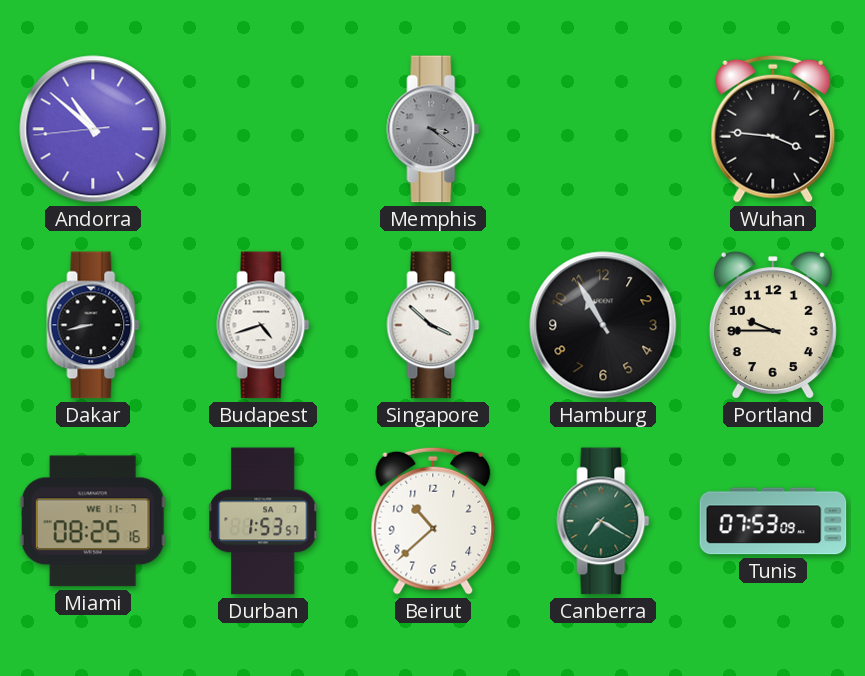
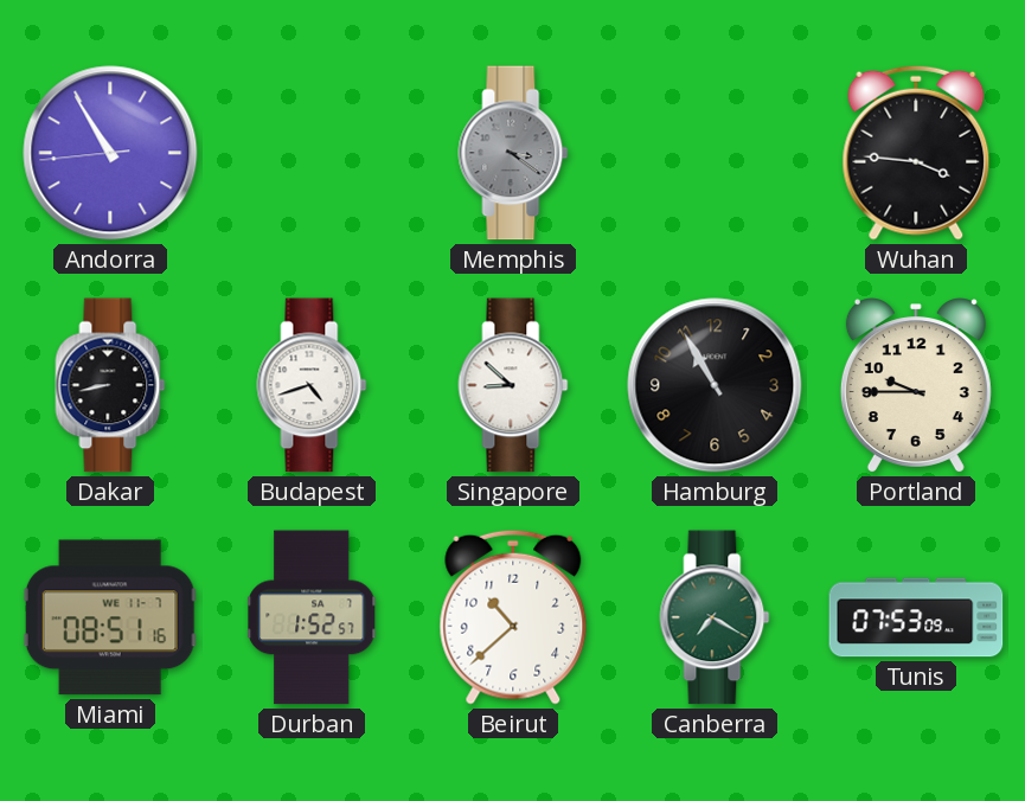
Andorra: 10:51 -> 10:54
Singapore: 3:52 -> 8:52
Miami: 08:25 -> 08:51
Durban: 1:53 -> 1:52
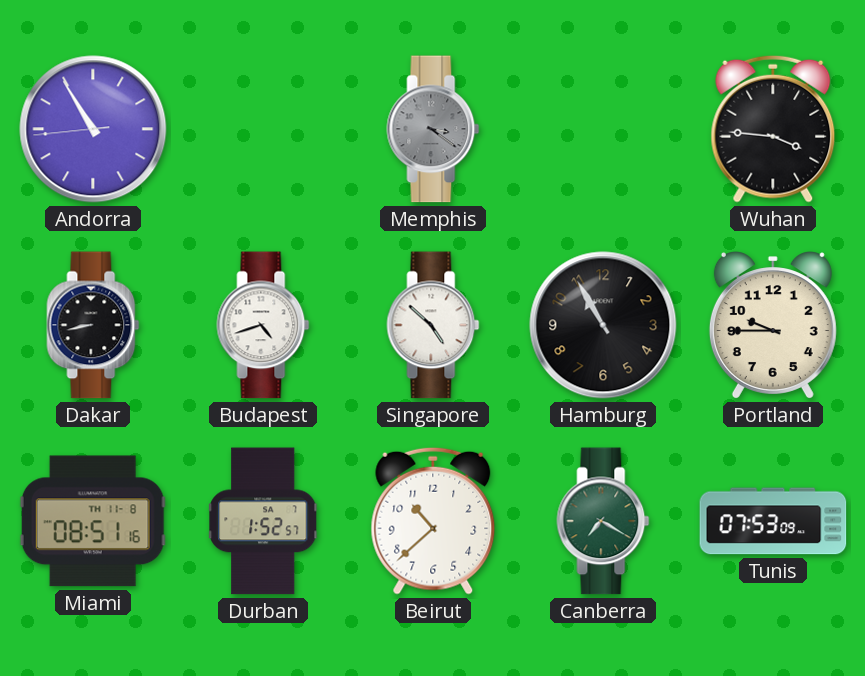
Singapore: 8:52 -> 4:52
Miami date: WE 11-7 -> TH 11-8
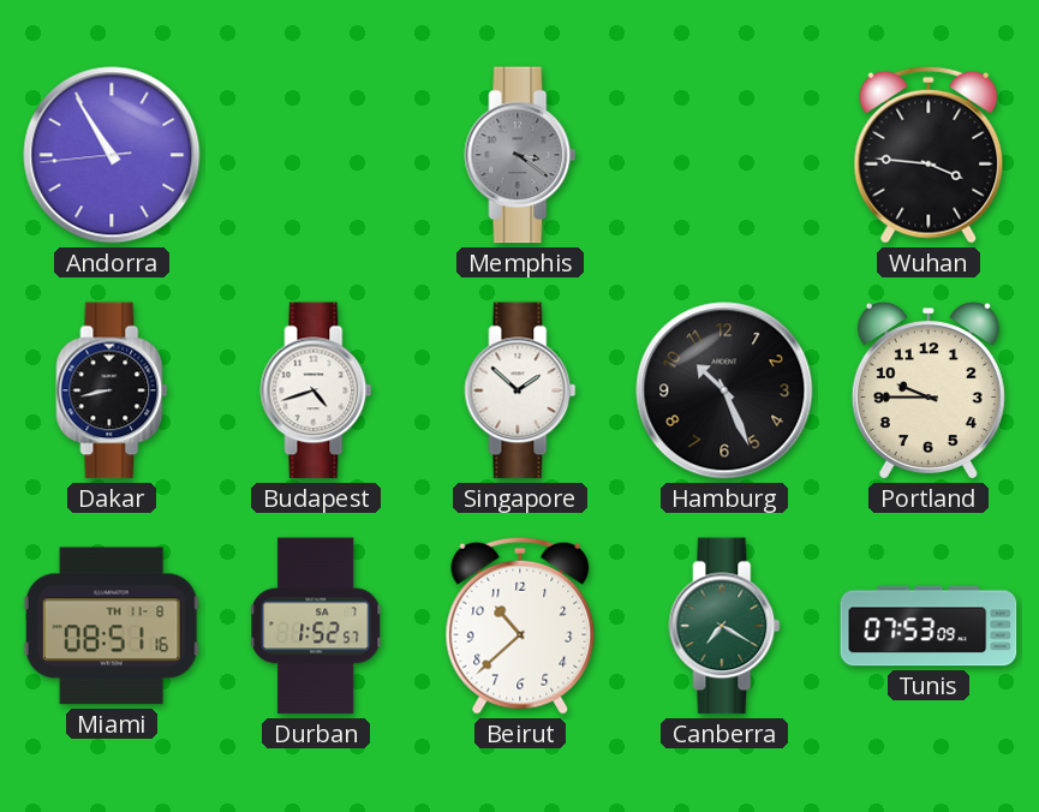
Singapore: 4:52 -> 1:52
Hamburg: 10:55 -> 10:26
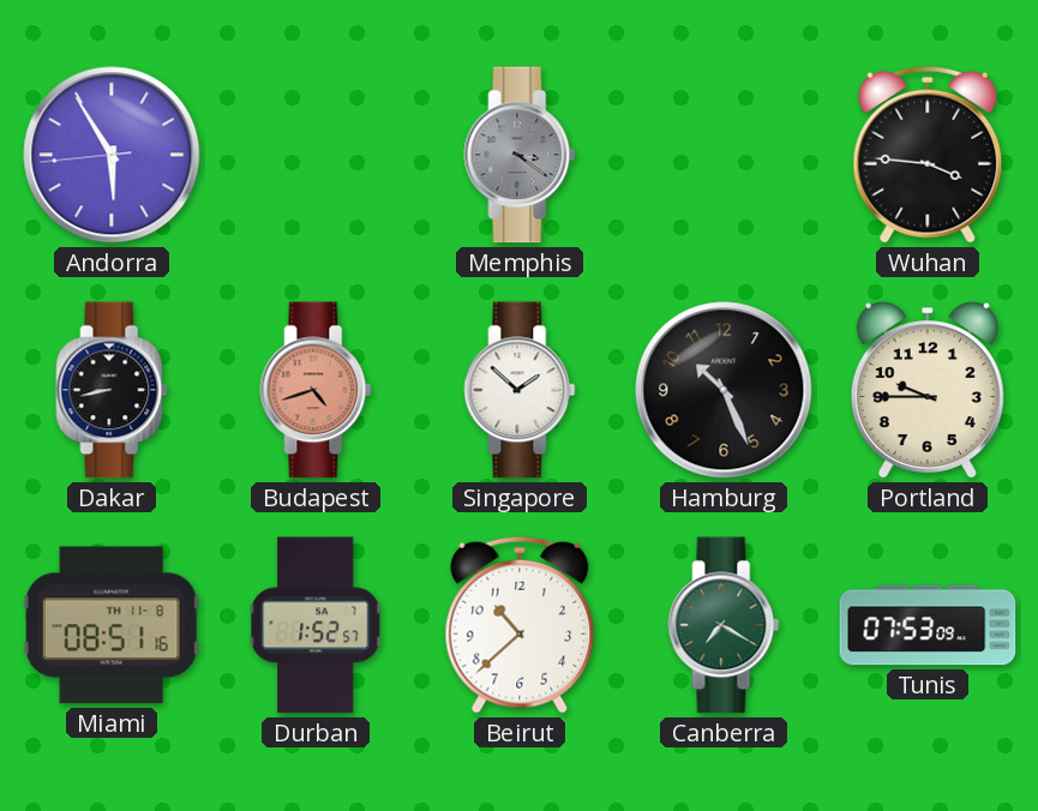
Andorra: 10:54 -> 5:54
Budapest dial: white -> salmon
